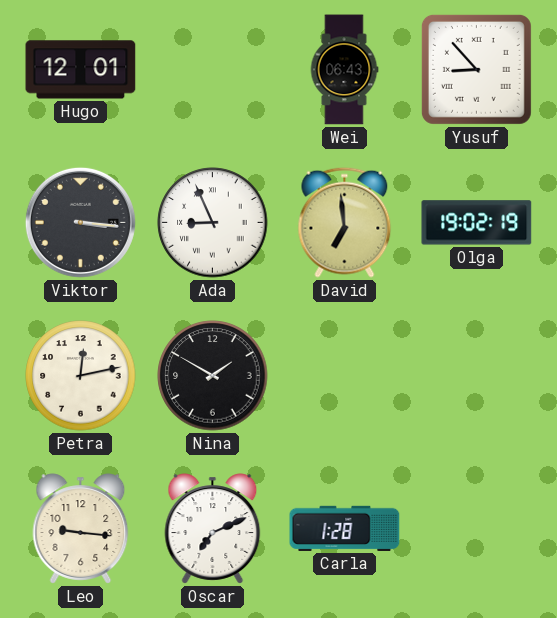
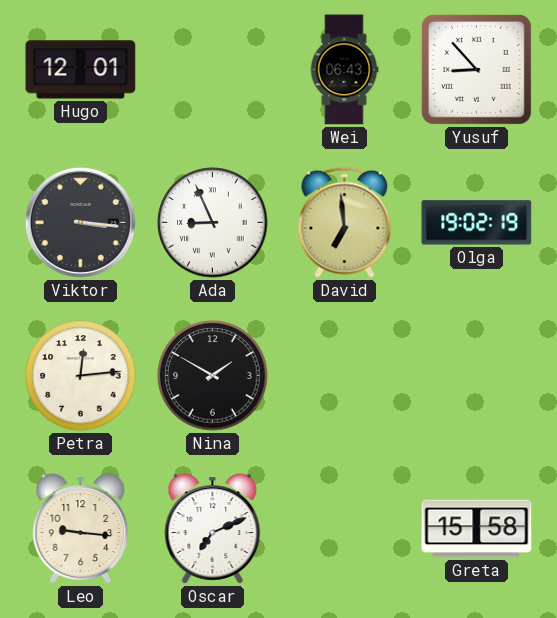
Petra: 12:13 -> 12:14
Carla: 1:28 -> none
Greta: none -> 15:58
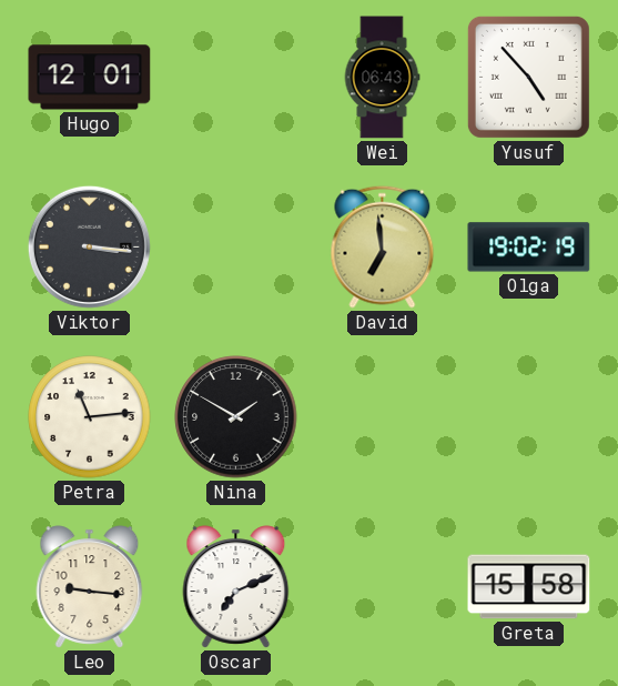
Yusuf: 8:53 -> 4:53
Ada: 8:56 -> none
Petra: 12:14 -> 11:14
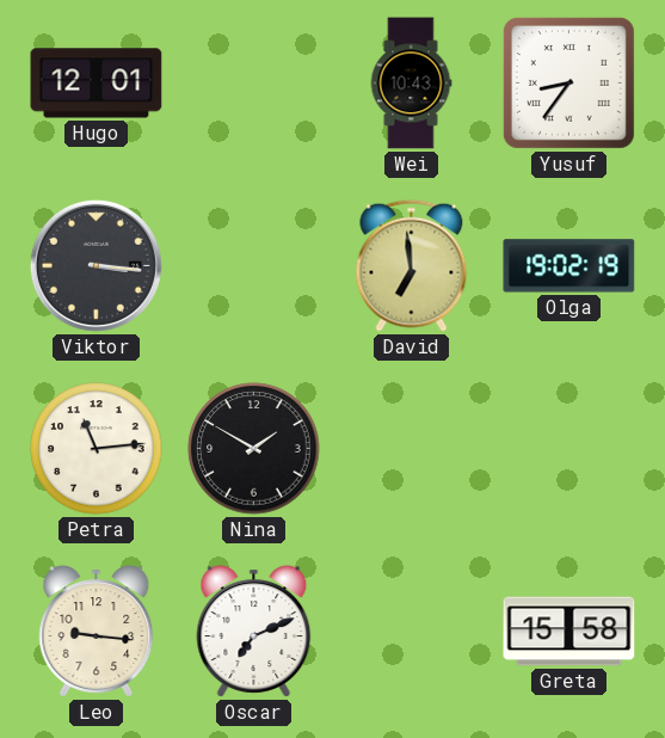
Wei: 06:43 -> 10:43
Yusuf: 4:53 -> 8:36
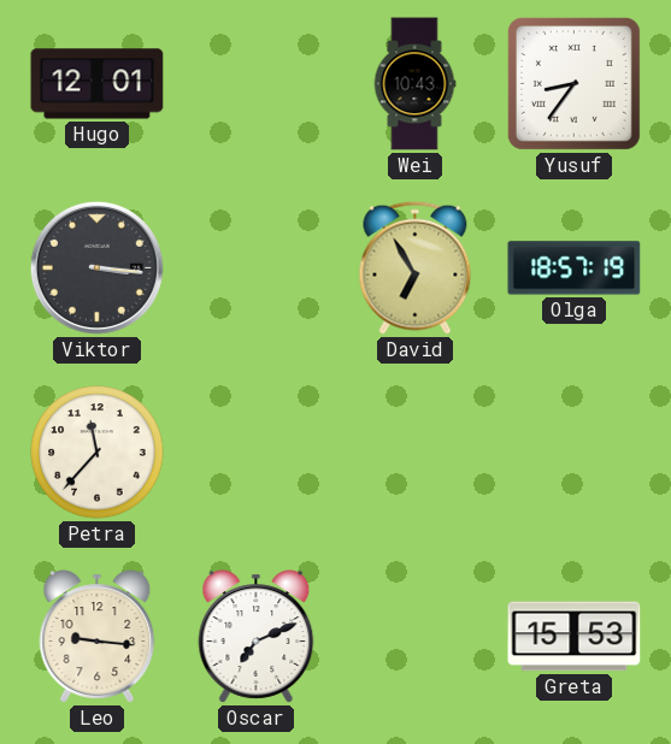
David: 6:59 -> 6:55
Olga: 19:02 -> 18:57
Petra: 11:14 -> 11:37
Nina: 1:50 -> none
Greta: 15:58 -> 15:53
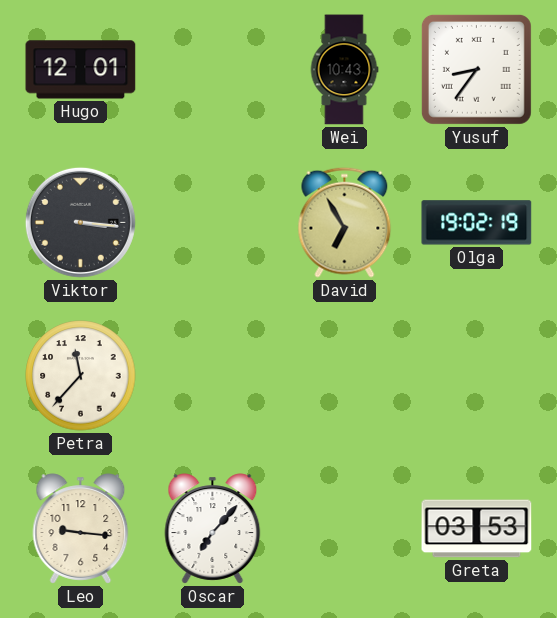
Olga: 18:57 -> 19:02
Oscar: 7:11 -> 7:07
Greta: 15:53 -> 03:53
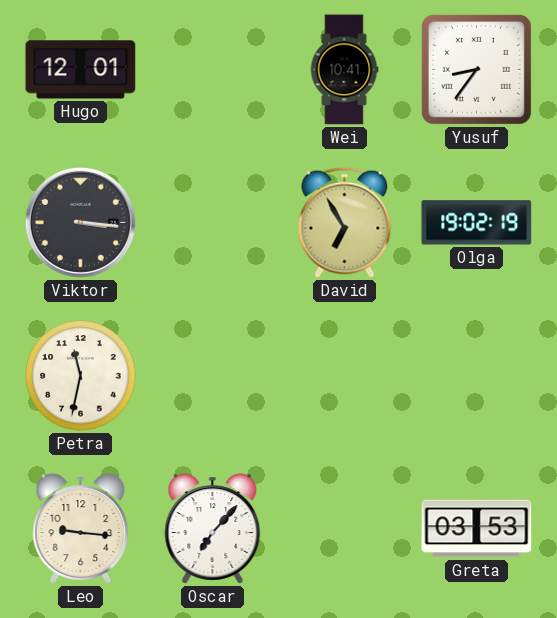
Wei: 10:43 -> 10:41
Petra: 11:37 -> 11:32
